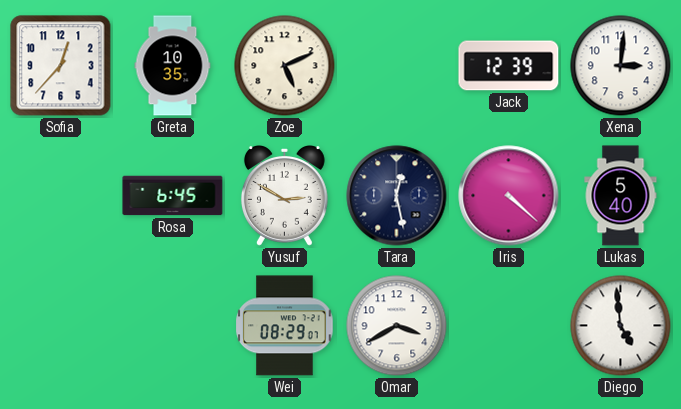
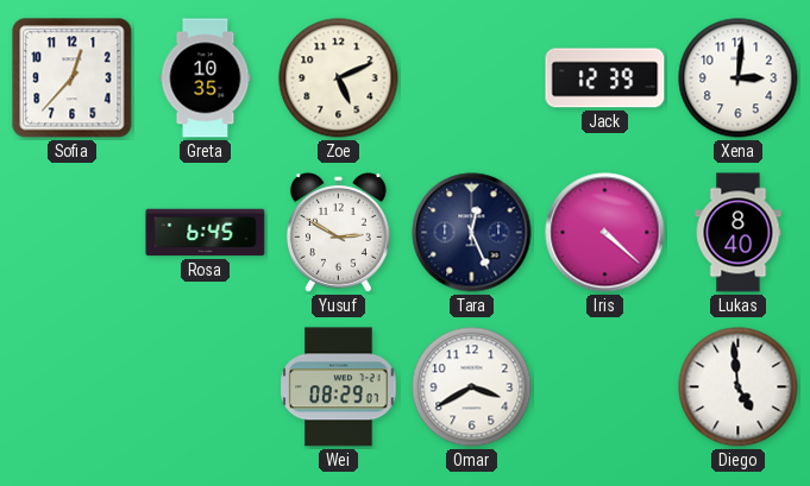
Tara: 12:28 -> 12:26
Lukas: 5:40 -> 8:40
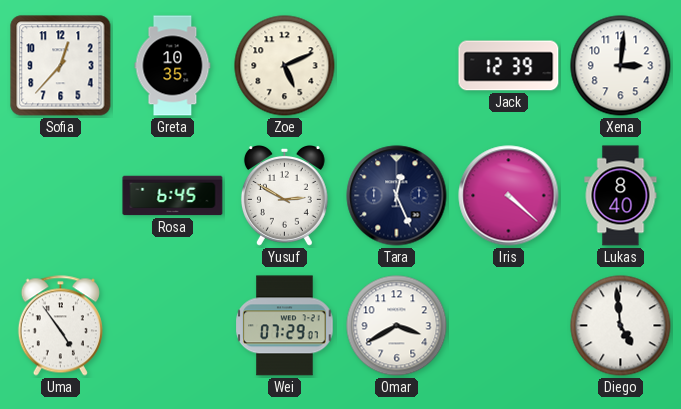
Uma: none -> 4:54
Wei: 08:29 -> 07:29
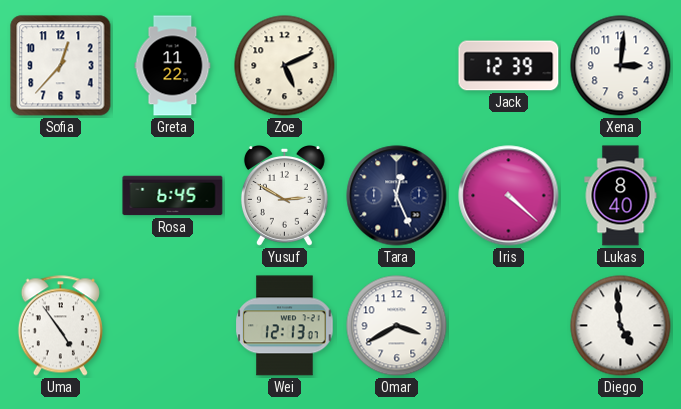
Greta: 10:35 -> 11:22
Wei: 07:29 -> 12:13
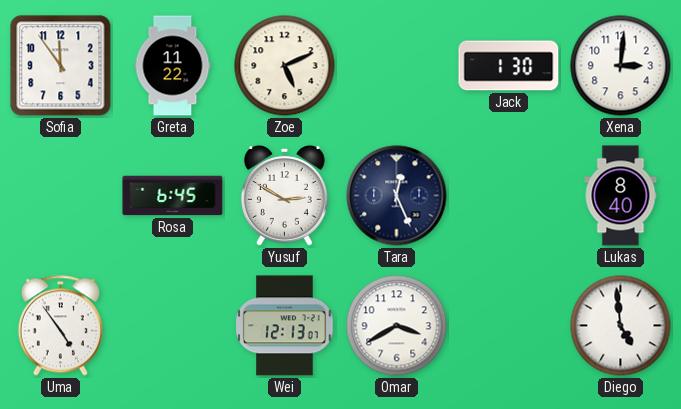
Sofia: 12:37 -> 11:54
Jack: 12:39 -> 1:30
Iris: 4:22 -> none
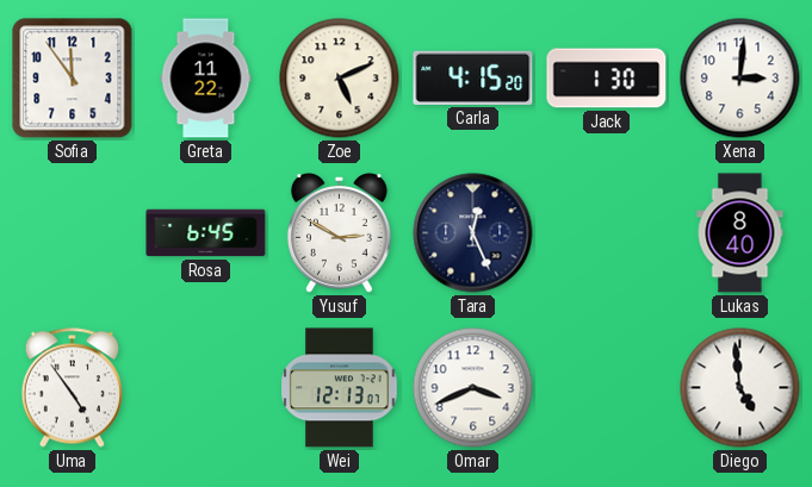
Carla: none -> 4:15
Omar: 3:40 -> 3:41
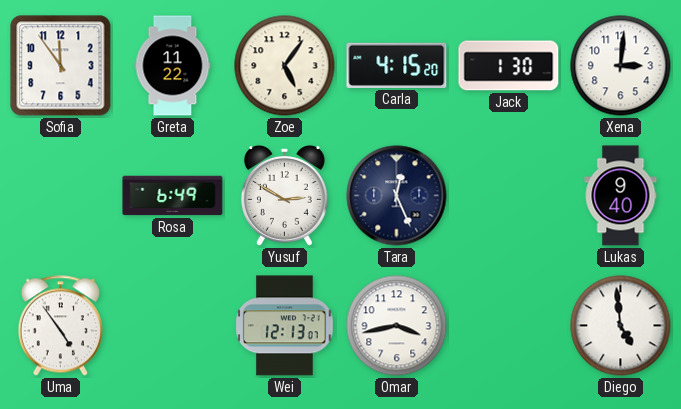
Zoe: 5:11 -> 5:06
Rosa: 6:45 -> 6:49
Lukas: 8:40 -> 9:40
Omar: 3:41 -> 3:43
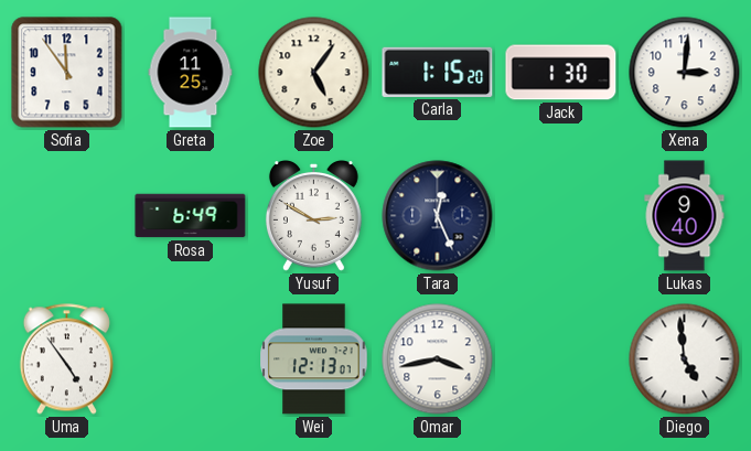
Greta: 11:22 -> 11:25
Carla: 4:15 -> 1:15
